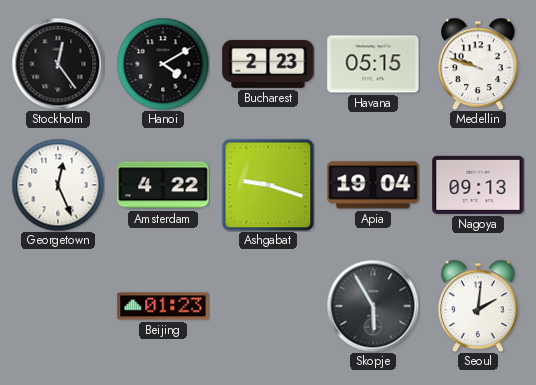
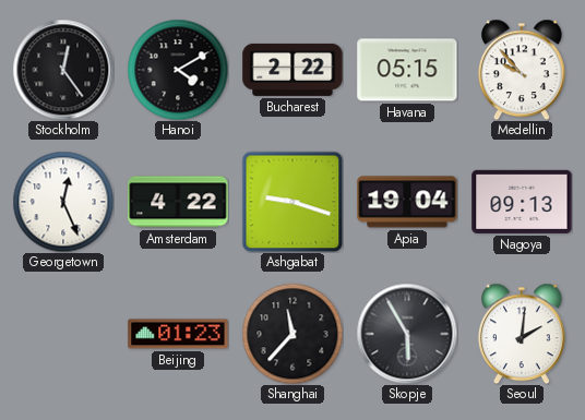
Bucharest: 2:23 -> 2:22
Medellin: 9:48 -> 9:53
Shanghai: none -> 11:37
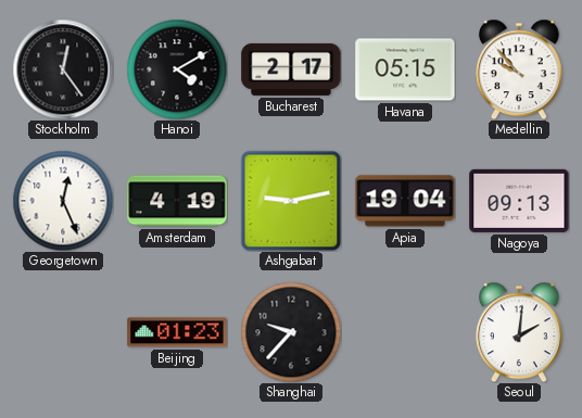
Bucharest: 2:22 -> 2:17
Amsterdam: 4:22 -> 4:19
Ashgabat: 9:18 -> 9:13
Shanghai: 11:37 -> 9:37
Skopje: 5:55 -> none
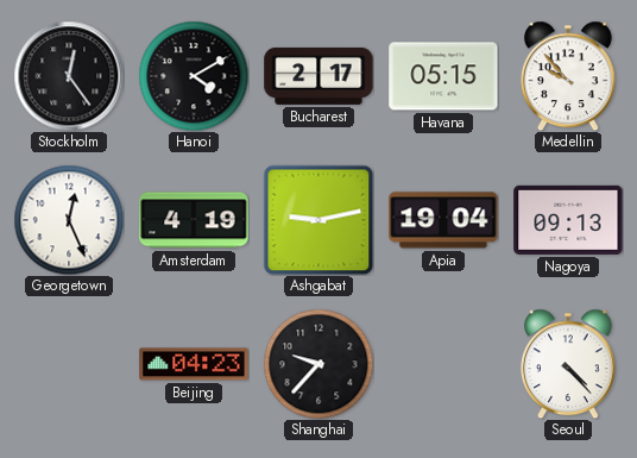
Beijing: 01:23 -> 04:23
Seoul: 2:01 -> 4:23
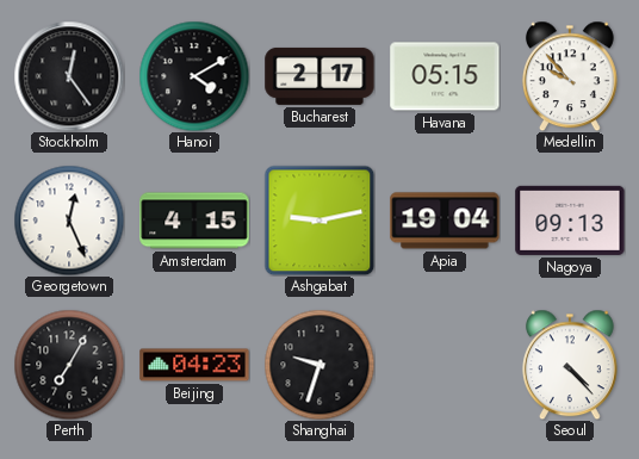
Amsterdam: 4:19 -> 4:15
Perth: none -> 7:05
Shanghai: 9:37 -> 9:33
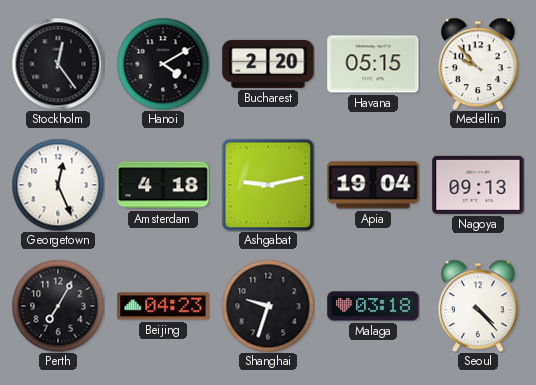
Bucharest: 2:17 -> 2:20
Amsterdam: 4:15 -> 4:18
Malaga: none -> 03:18
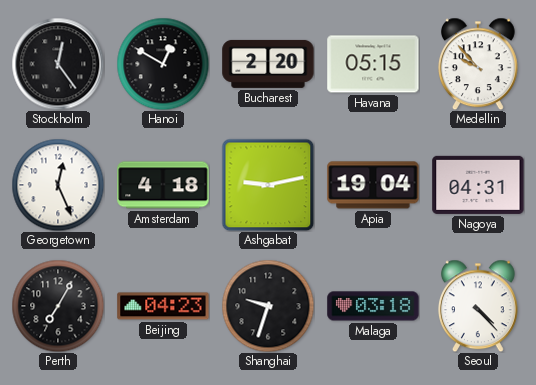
Hanoi: 4:10 -> 12:50
Nagoya: 09:13 -> 04:31
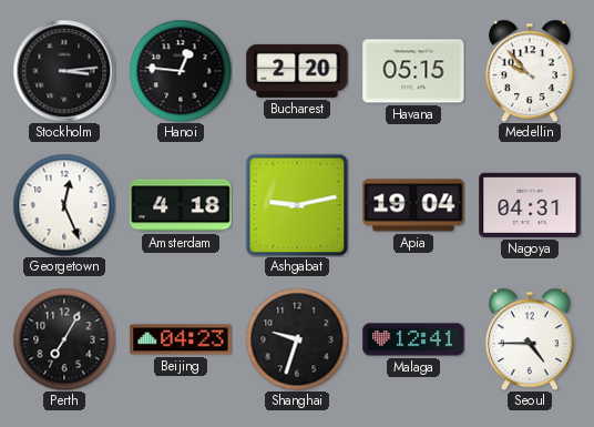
Stockholm: 12:24 -> 3:14
Hanoi: 12:50 -> 12:46
Malaga: 03:18 -> 12:41
Seoul: 4:23 -> 4:45
